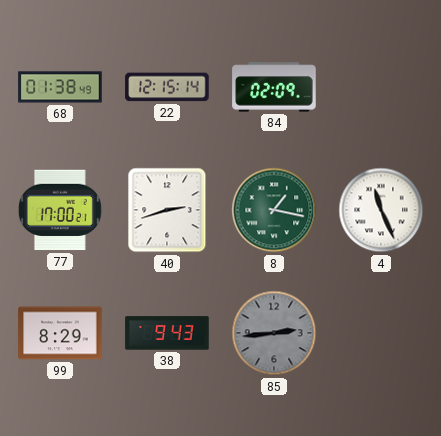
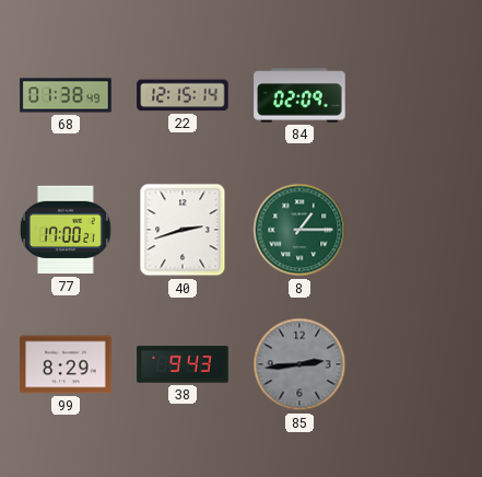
8: 1:17 -> 1:15
4: 11:26 -> none
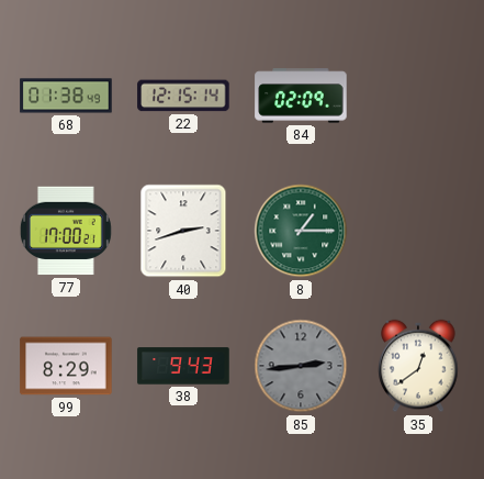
35: none -> 12:39
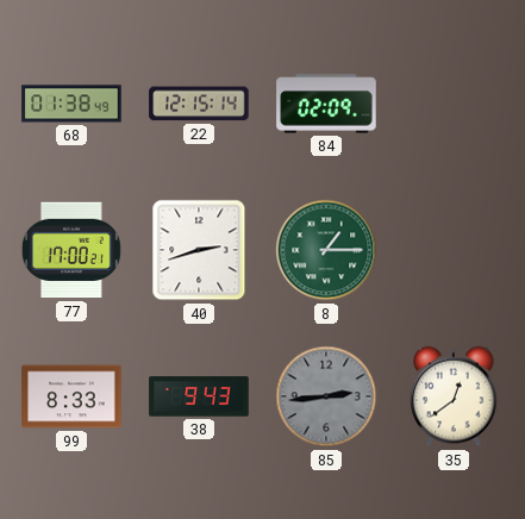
99: 8:29 -> 8:33
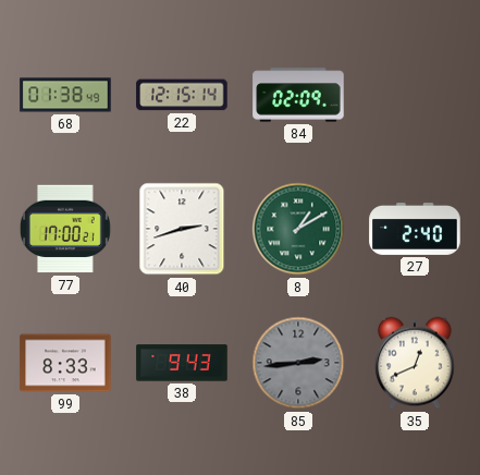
8: 1:15 -> 1:10
27: none -> 2:40
35: 12:39 -> 12:41
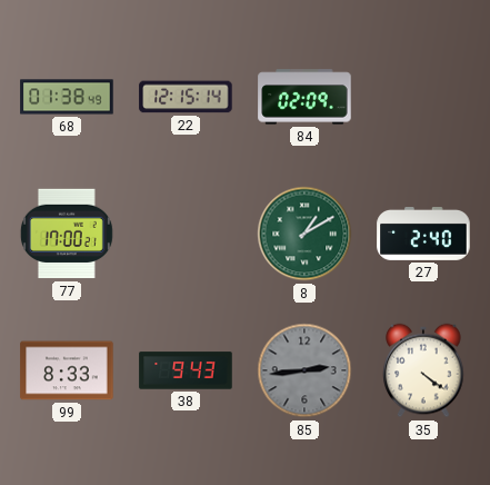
40: 2:42 -> none
35: 12:41 -> 4:21
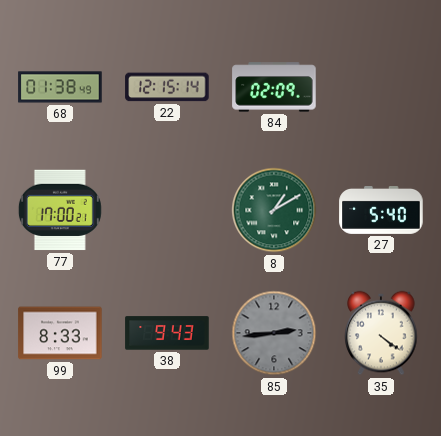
27: 2:40 -> 5:40
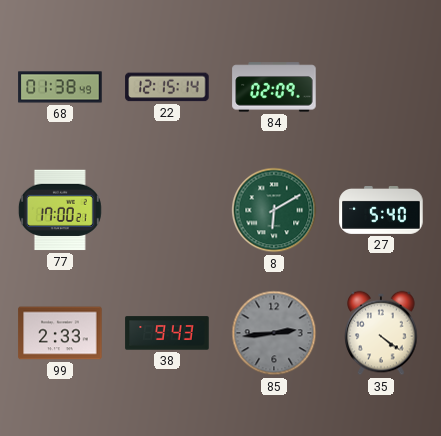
8: 1:10 -> 6:10
99: 8:33 -> 2:33
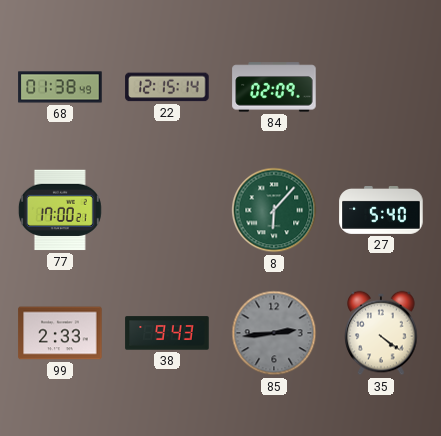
8: 6:10 -> 6:07
